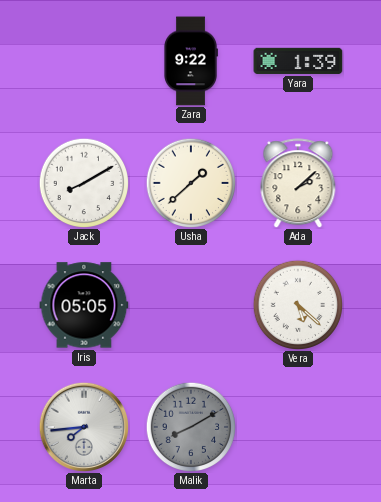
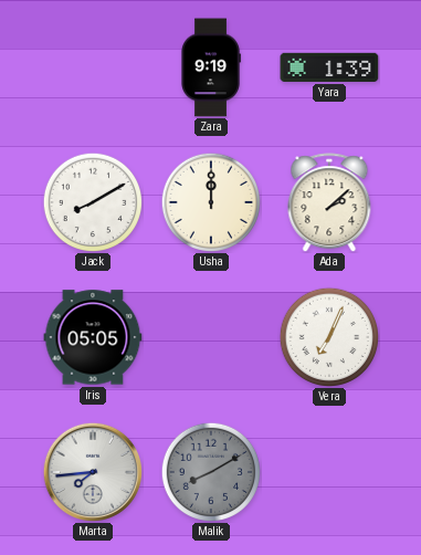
Zara: 9:22 -> 9:19
Usha: 1:38 -> 12:00
Vera: 5:22 -> 7:04
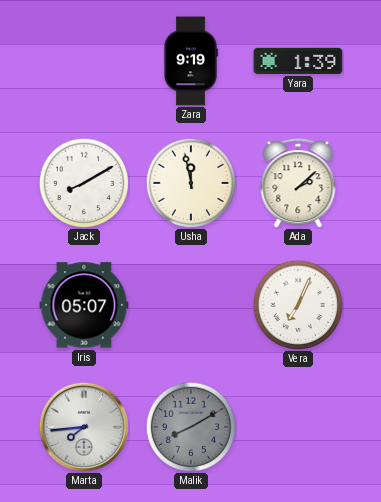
Usha: 12:00 -> 11:58
Iris: 05:05 -> 05:07
